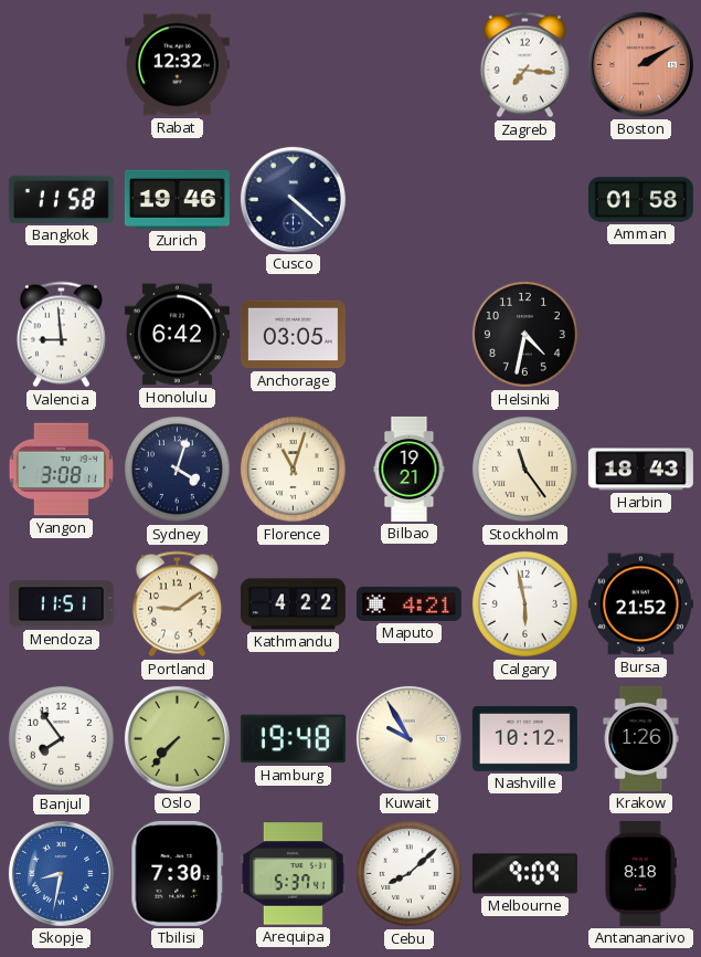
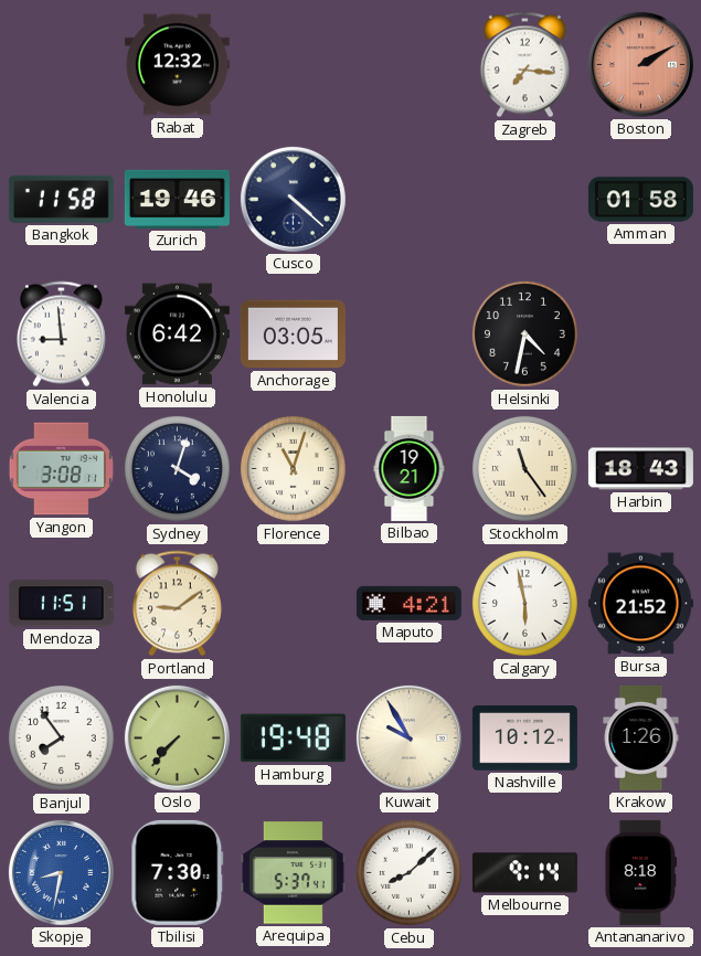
Kathmandu: 4:22 -> none
Melbourne: 9:09 -> 9:14
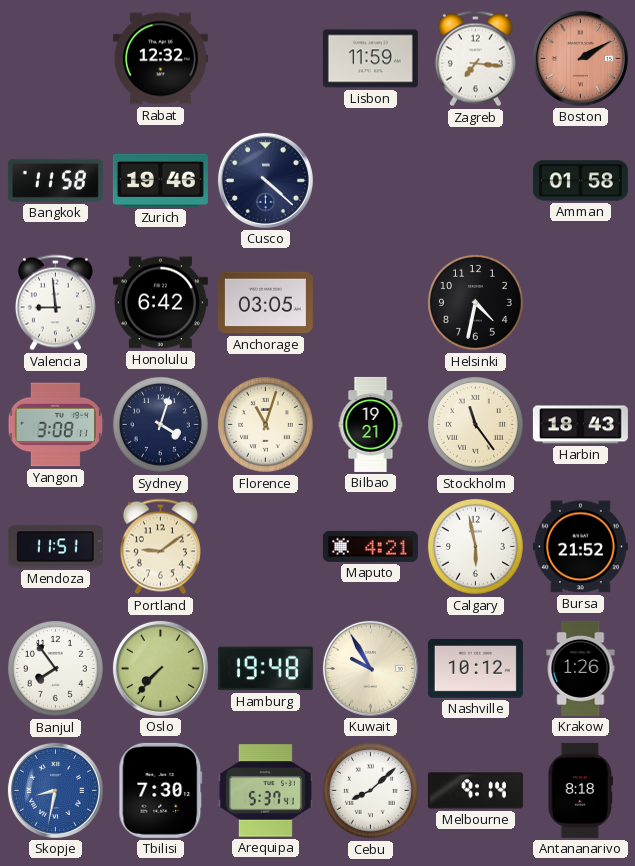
Lisbon: none -> 11:59
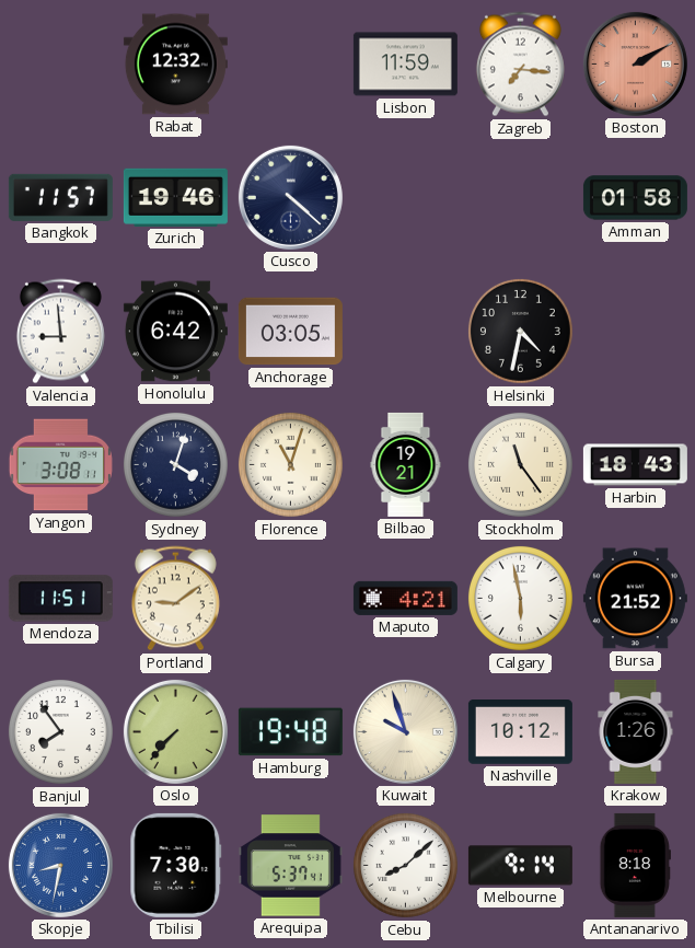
Bangkok: 11:58 -> 11:57
Kuwait: 9:55 -> 9:57
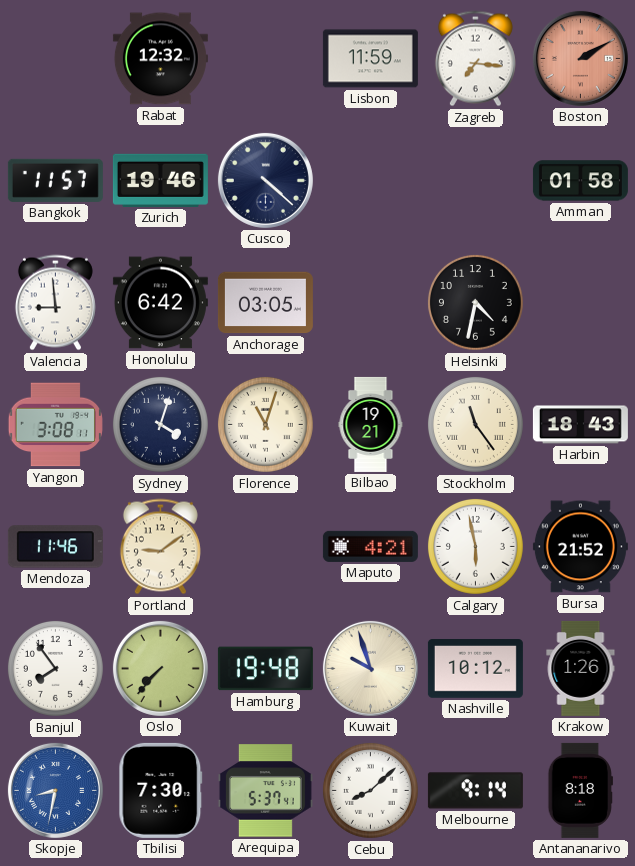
Mendoza: 11:51 -> 11:46
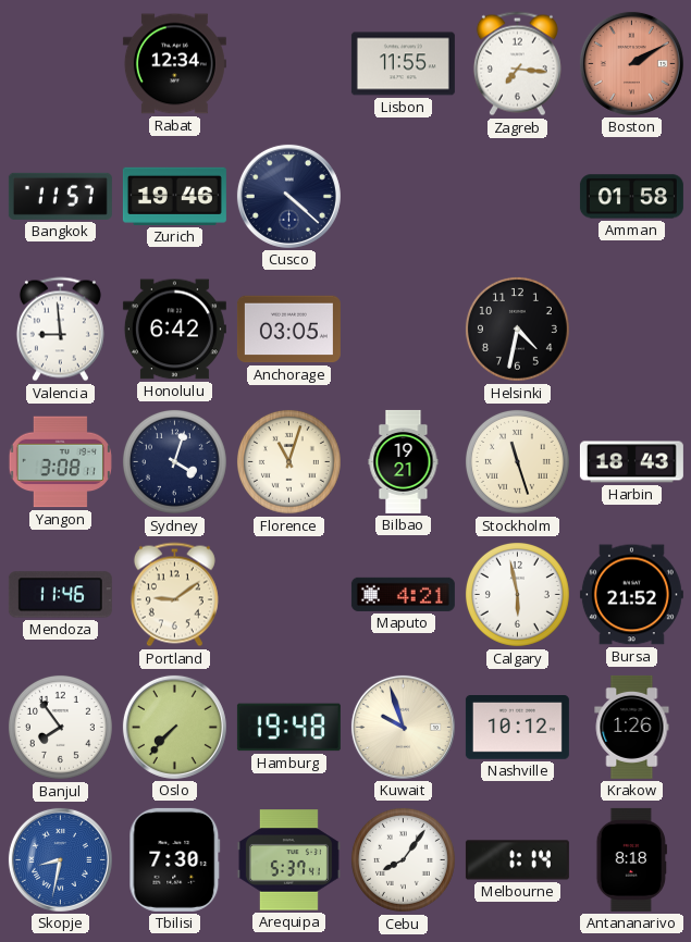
Rabat: 12:32 -> 12:34
Lisbon: 11:59 -> 11:55
Stockholm: 11:24 -> 11:27
Cebu: 8:08 -> 8:06
Melbourne: 9:14 -> 1:14
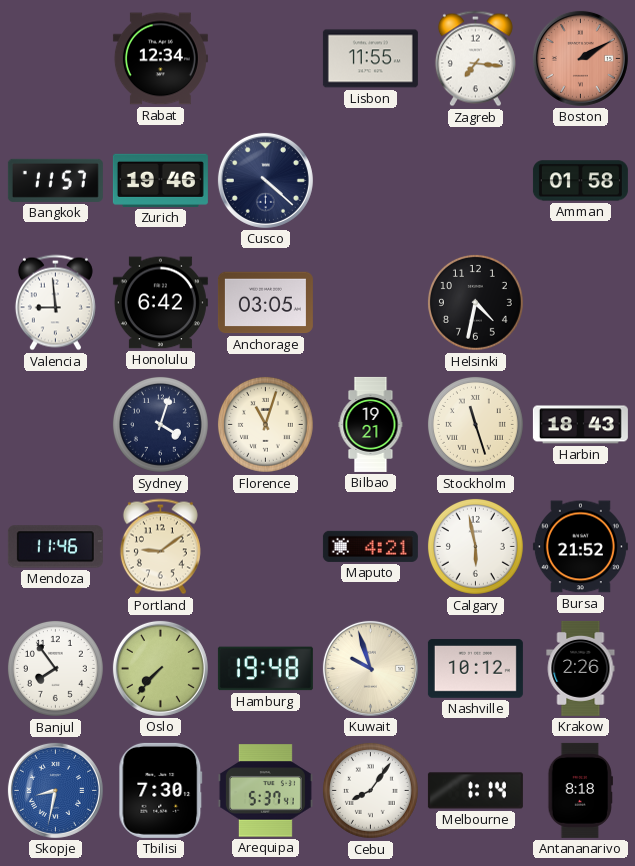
Yangon: 3:08 -> none
Krakow: 1:26 -> 2:26
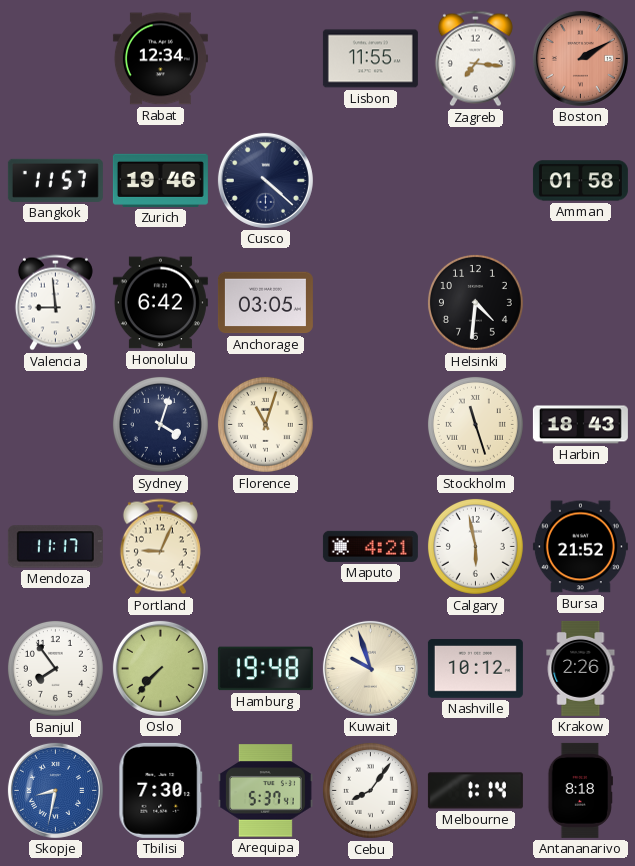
Helsinki: 4:32 -> 4:31
Bilbao: 19:21 -> none
Mendoza: 11:46 -> 11:17
Portland: 9:09 -> 9:04
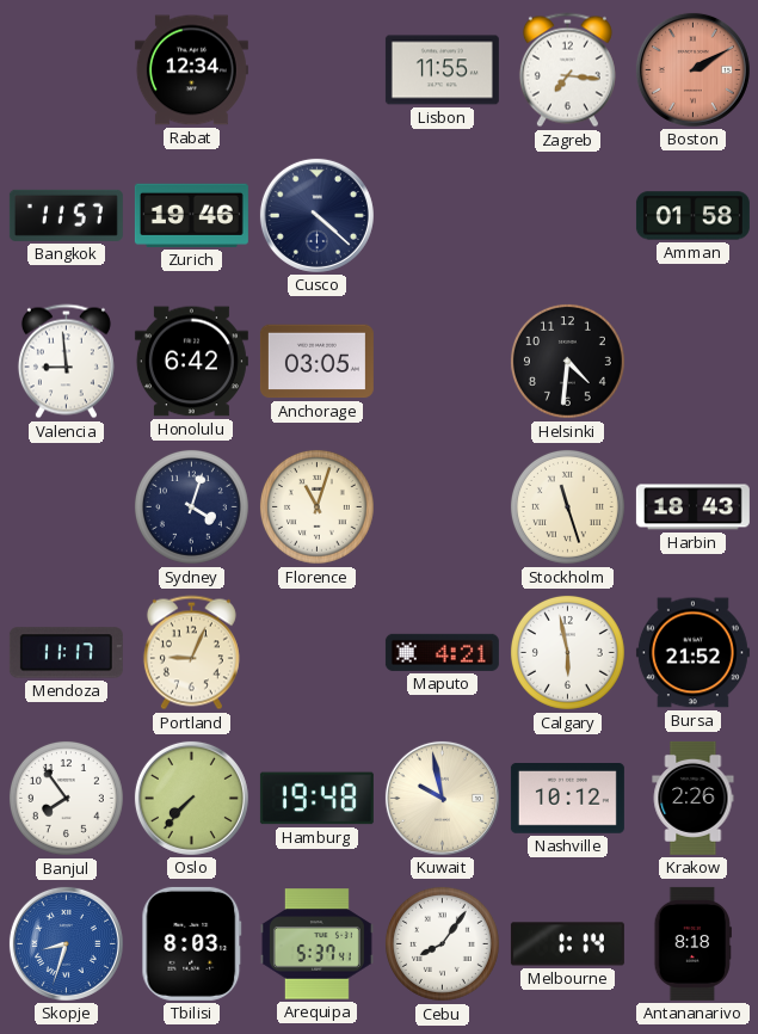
Kuwait: 9:57 -> 9:58
Skopje: 8:32 -> 8:33
Tbilisi: 7:30 -> 8:03
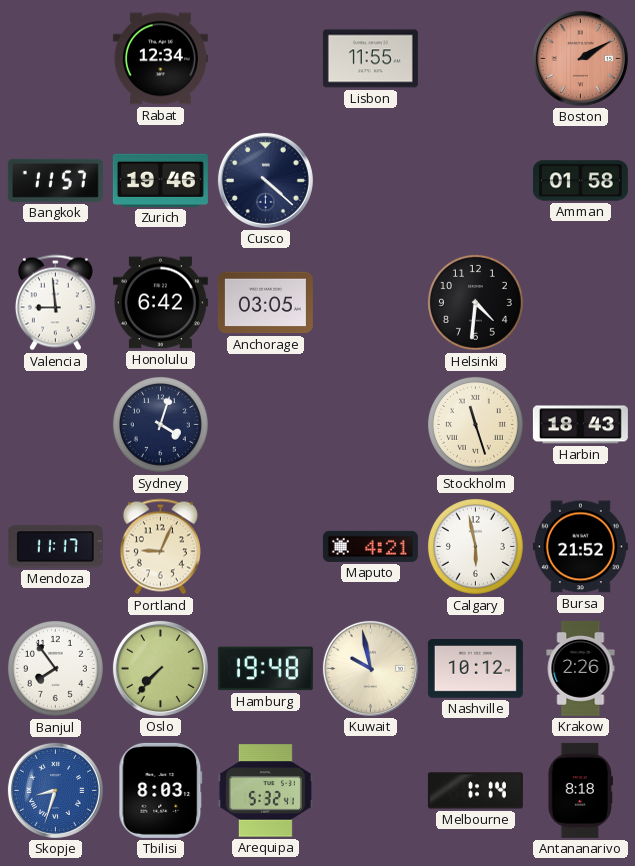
Zagreb: 7:16 -> none
Florence: 11:03 -> none
Arequipa: 5:37 -> 5:32
Cebu: 8:06 -> none
